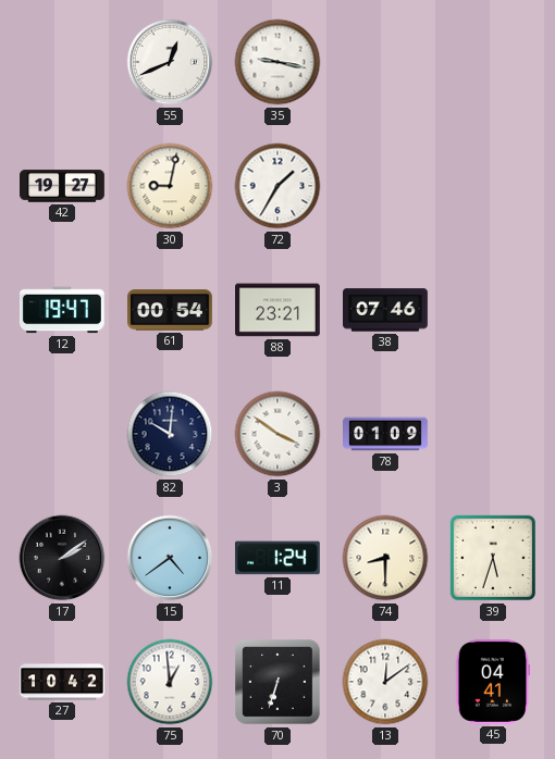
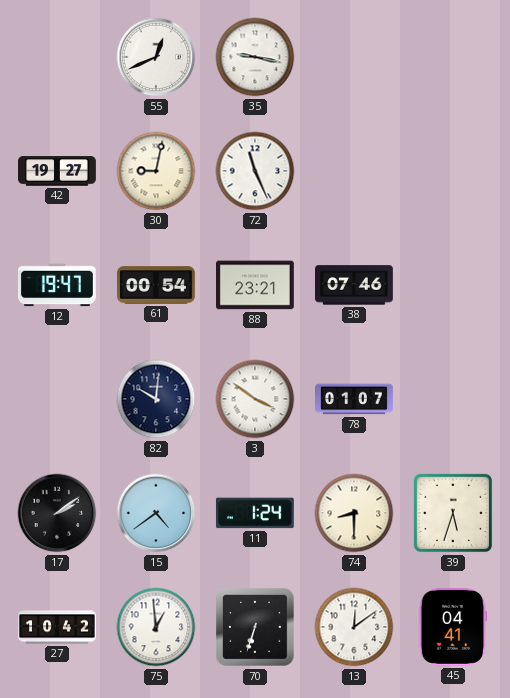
72: 1:35 -> 11:26
78: 01:09 -> 01:07
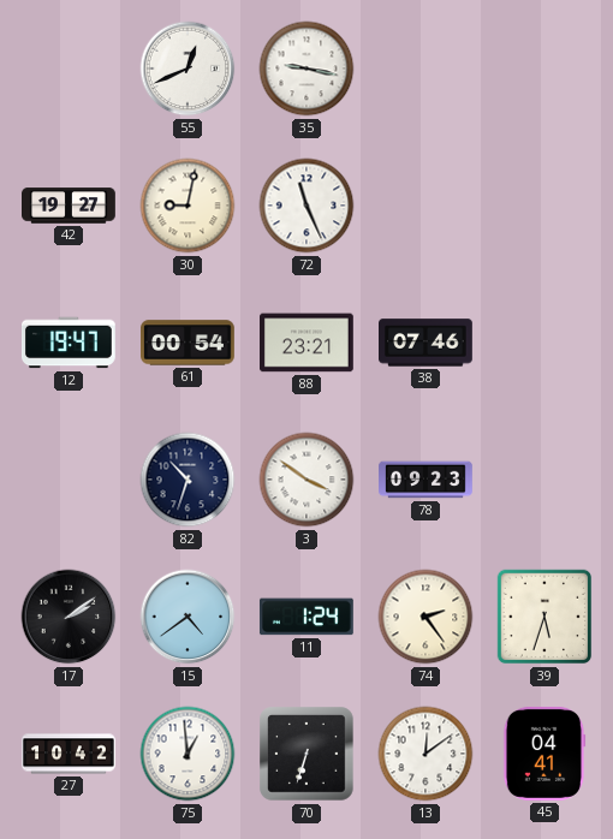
82: 10:01 -> 10:33
78: 01:07 -> 09:23
74: 8:30 -> 2:24
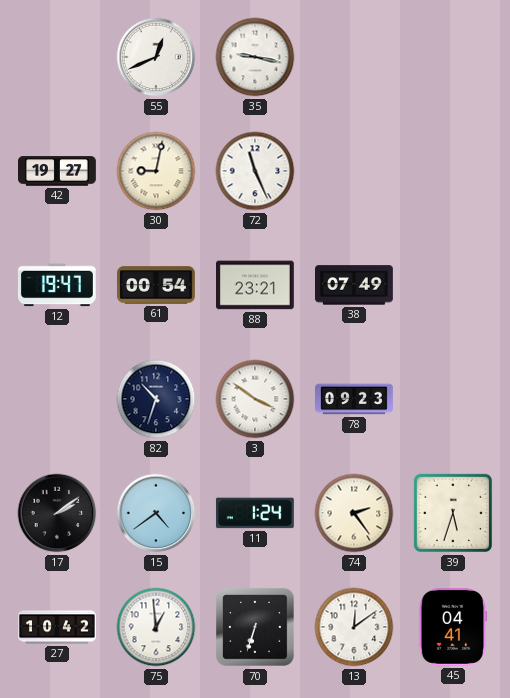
38: 07:46 -> 07:49
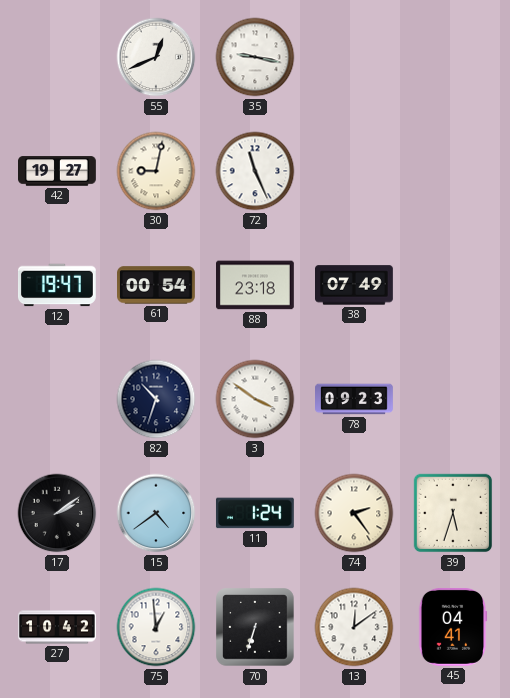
88: 23:21 -> 23:18
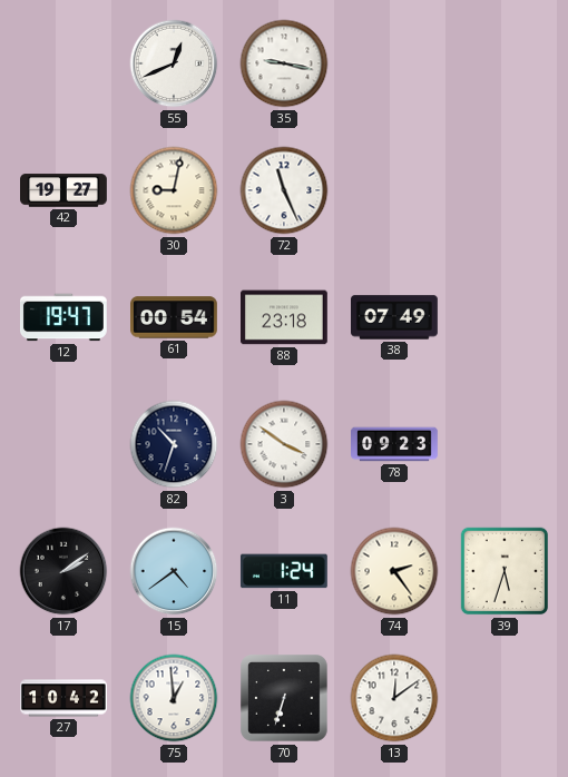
45: 04:41 -> none
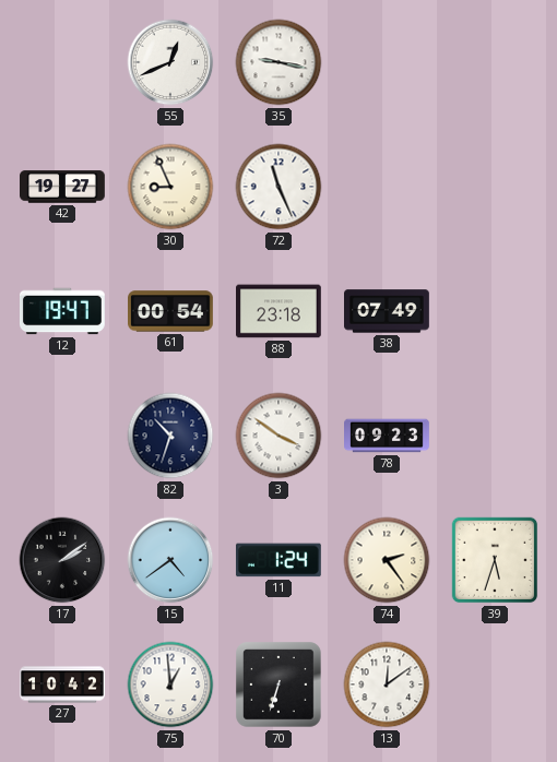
30: 9:02 -> 8:56
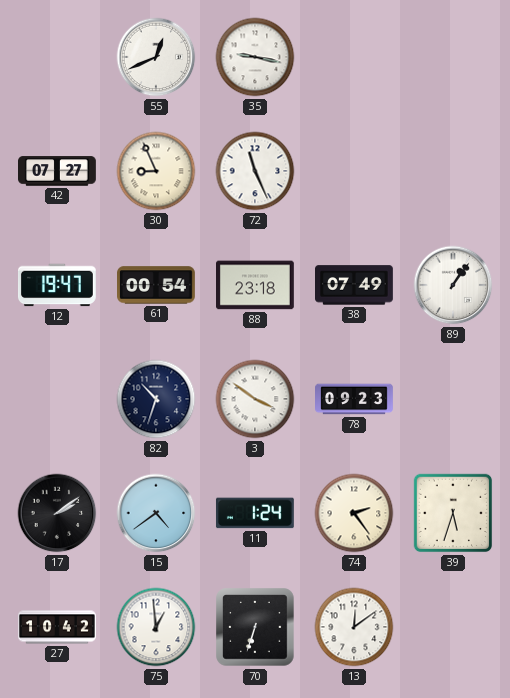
42: 19:27 -> 07:27
89: none -> 1:06
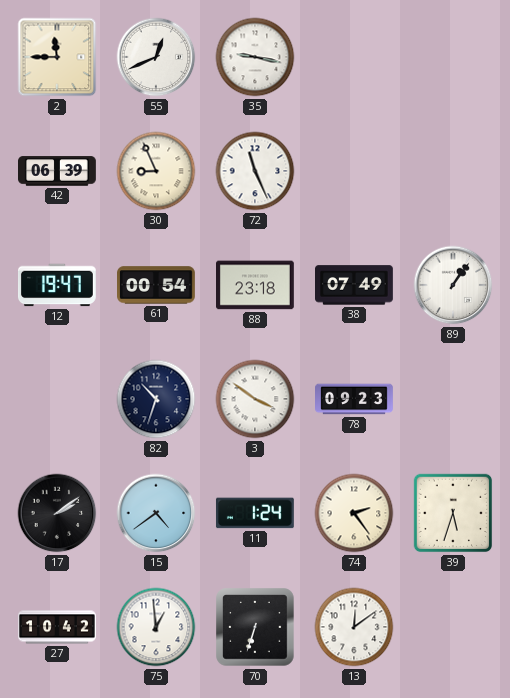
2: none -> 11:45
42: 07:27 -> 06:39
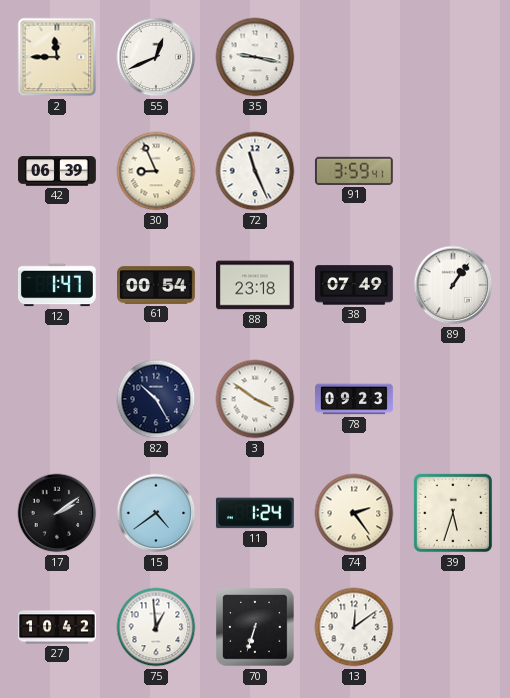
91: none -> 3:59
12: 19:47 -> 1:47
82: 10:33 -> 10:25
